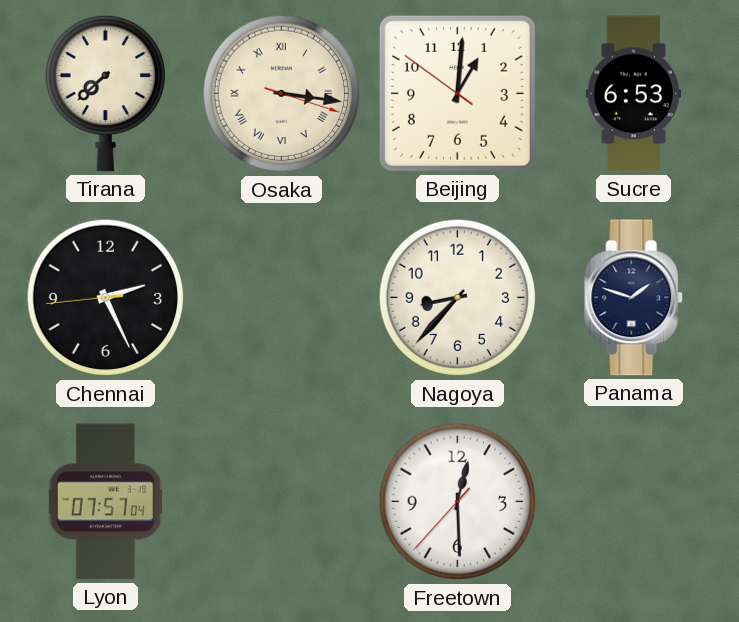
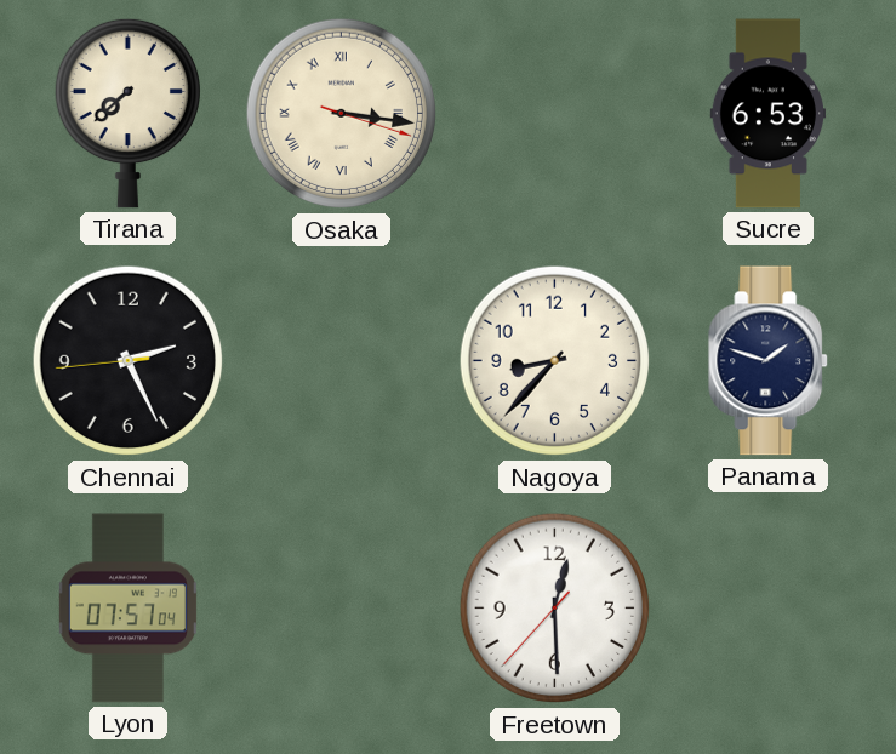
Beijing: 1:00 -> none
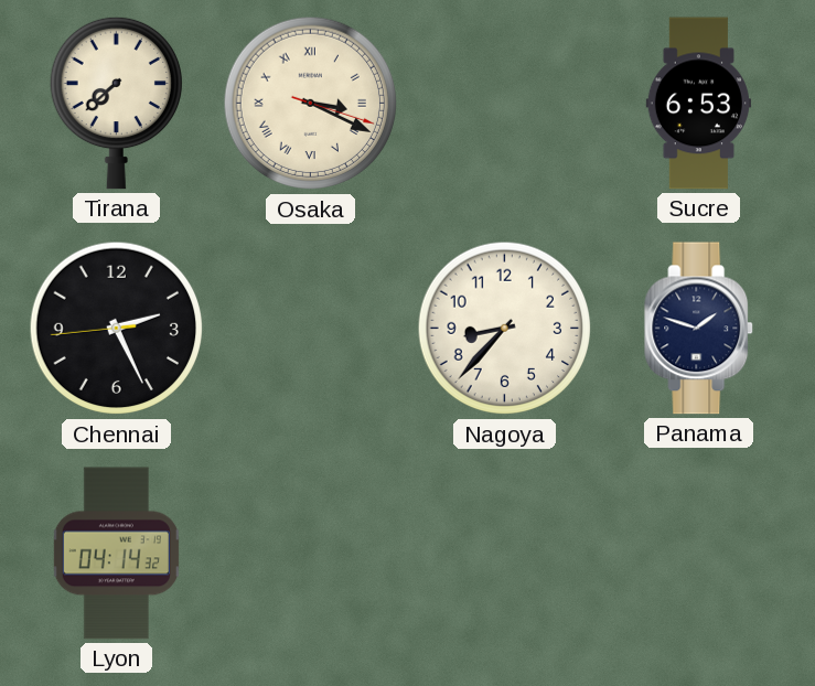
Osaka: 3:16 -> 3:19
Lyon: 07:57 -> 04:14
Freetown: 12:29 -> none
